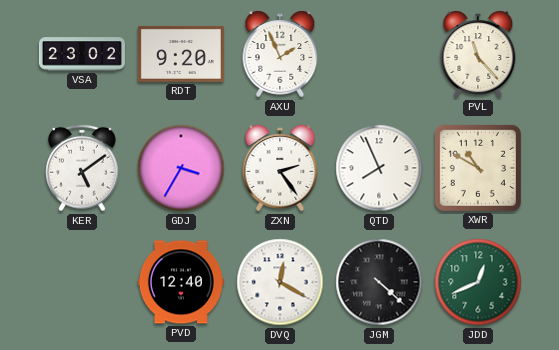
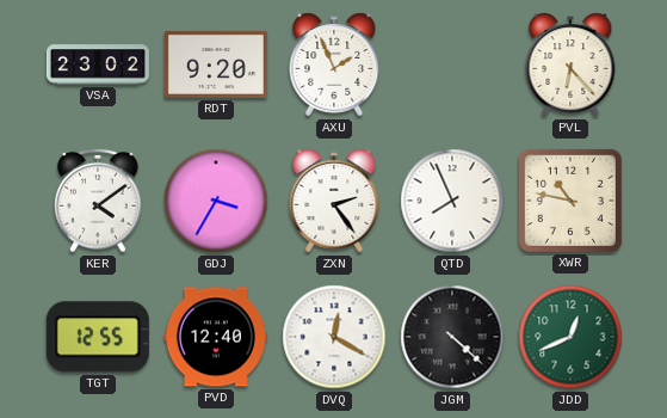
PVL: 11:23 -> 6:23
KER: 5:09 -> 4:09
XWR: 10:50 -> 10:47
TGT: none -> 12:55
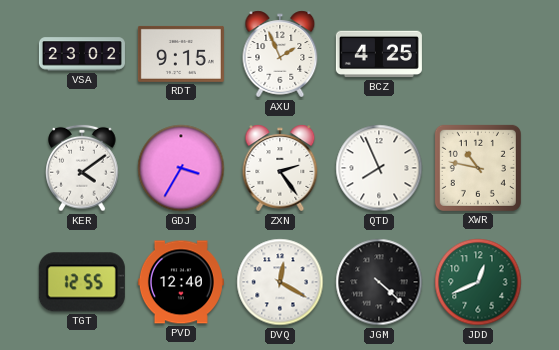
RDT: 9:20 -> 9:15
BCZ: none -> 4:25
PVL: 6:23 -> none
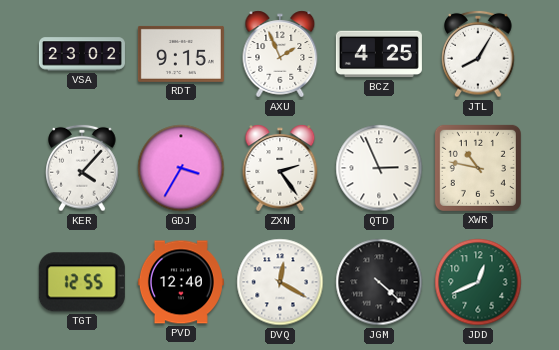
JTL: none -> 8:05
KER: 4:09 -> 4:07
QTD: 7:56 -> 2:56
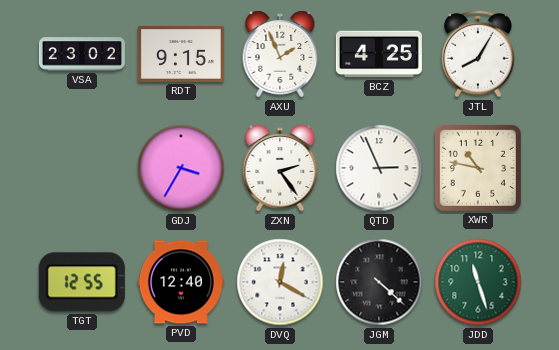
KER: 4:07 -> none
JDD: 12:41 -> 11:27
